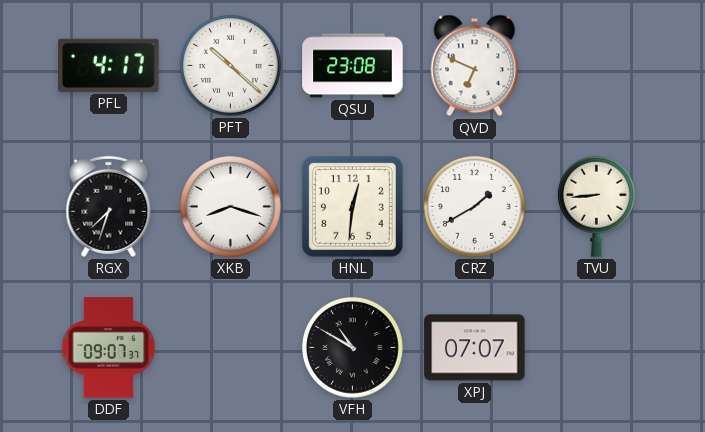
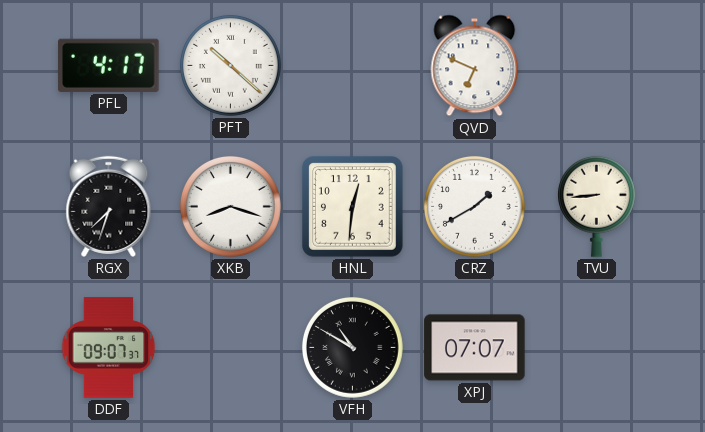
QSU: 23:08 -> none
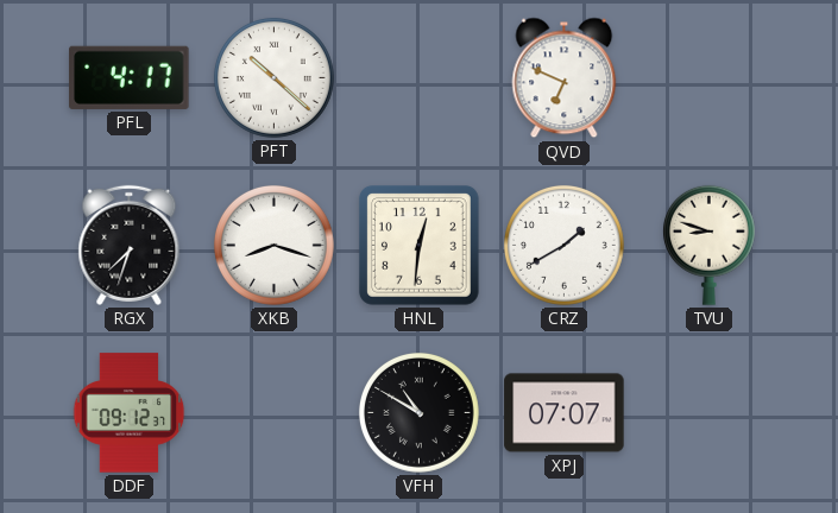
TVU: 8:44 -> 8:48
DDF: 09:07 -> 09:12
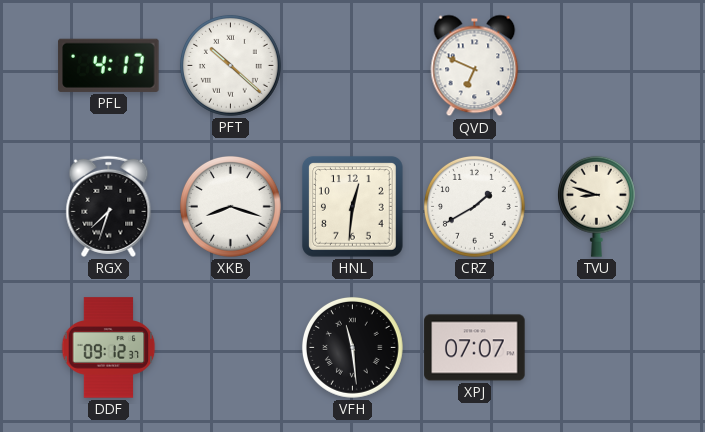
VFH: 10:50 -> 11:29
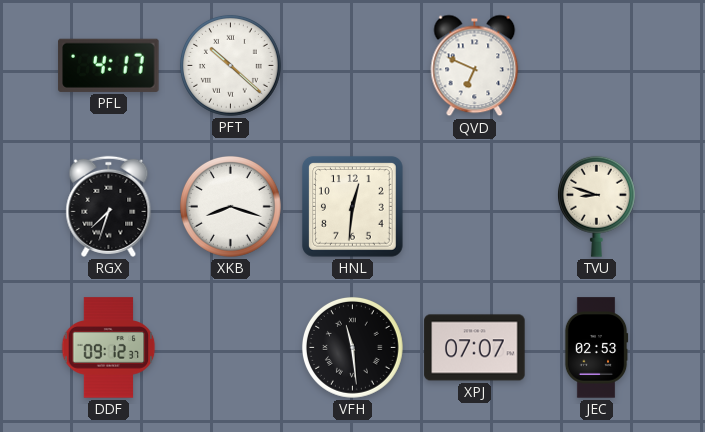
CRZ: 1:40 -> none
JEC: none -> 02:53
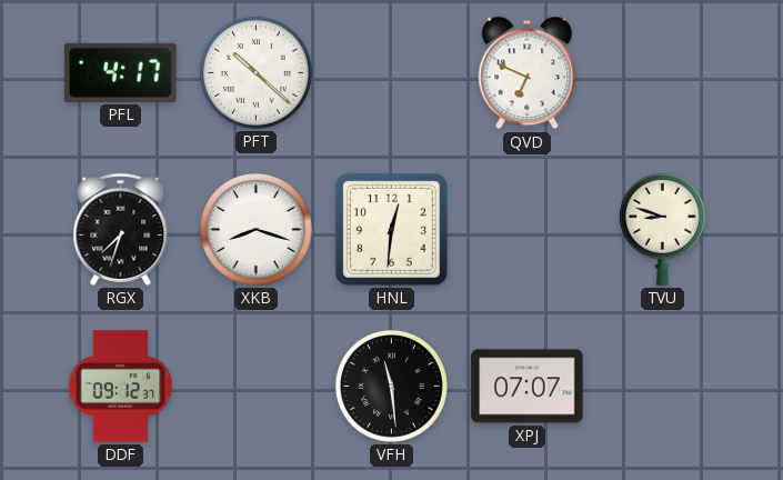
JEC: 02:53 -> none
